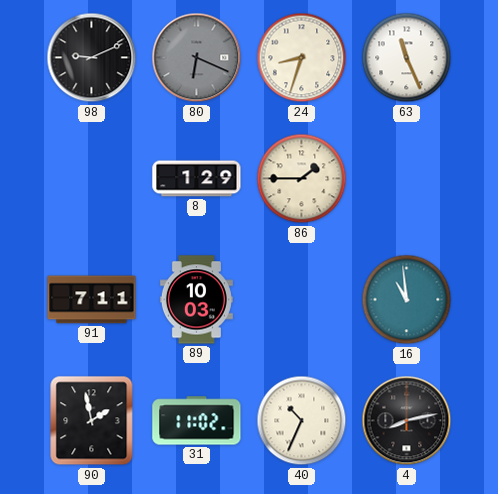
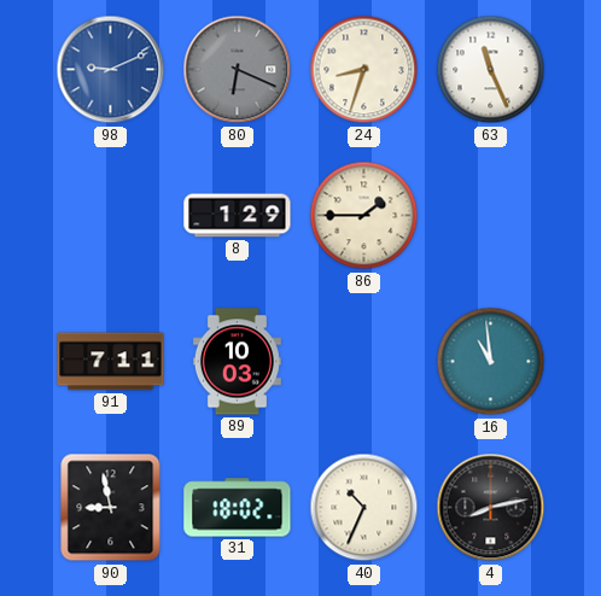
98 dial: black -> blue
90: 1:58 -> 8:58
31: 11:02 -> 18:02
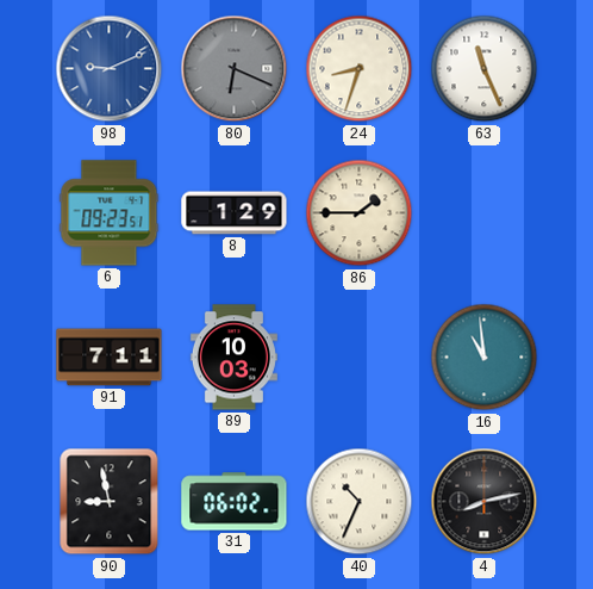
6: none -> 09:23
31: 18:02 -> 06:02
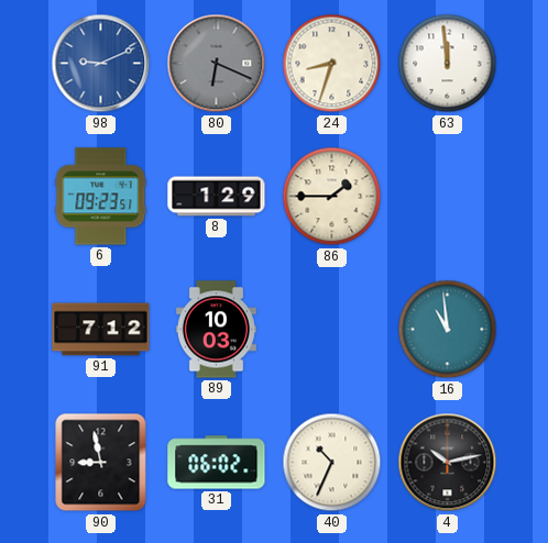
63: 11:26 -> 11:59
91: 7:11 -> 7:12
4: 8:13 -> 10:13
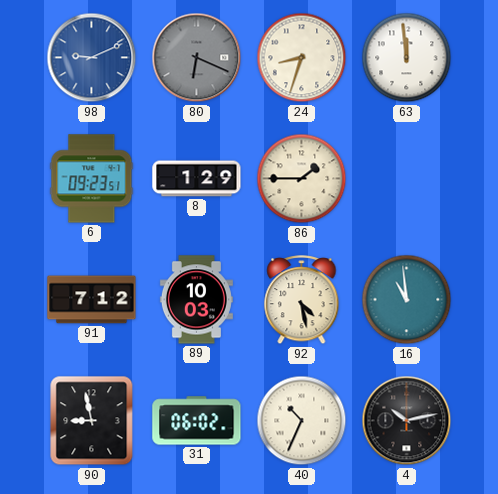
92: none -> 4:28
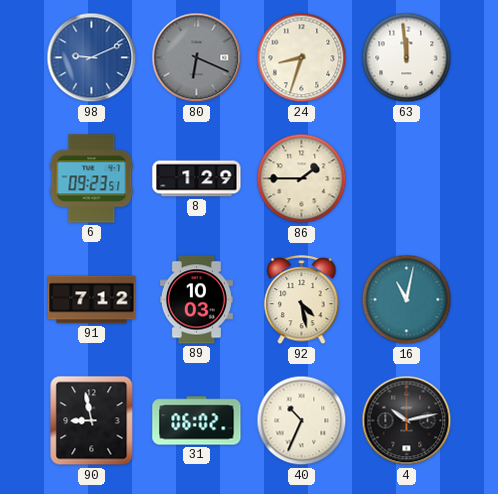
16: 10:59 -> 11:02
